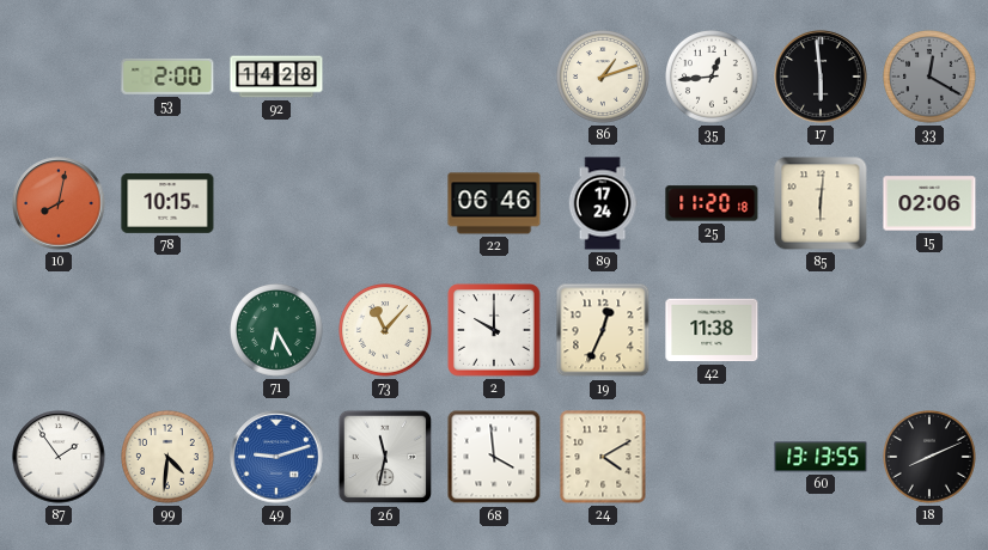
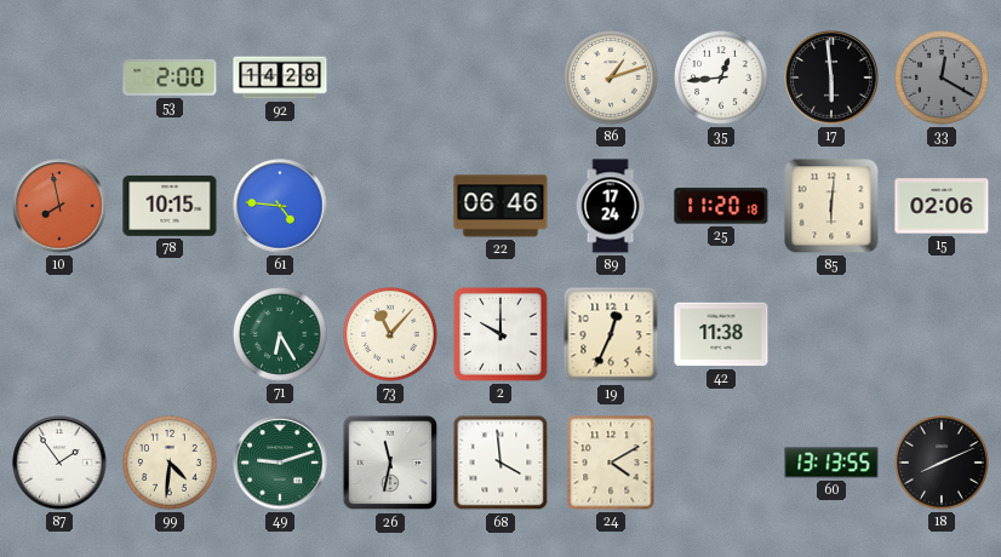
10: 8:02 -> 7:58
61: none -> 4:46
49 dial: blue -> green
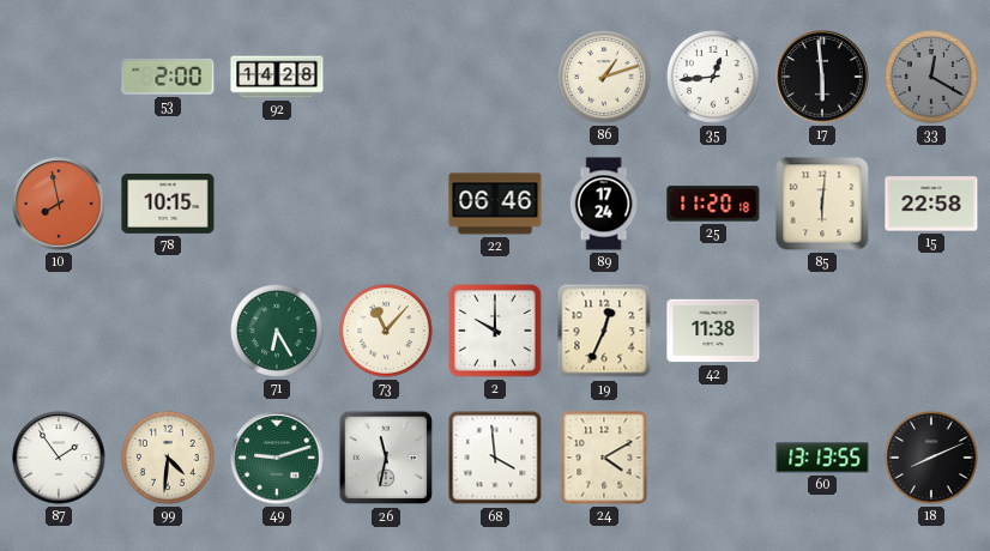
61: 4:46 -> none
15: 02:06 -> 22:58
